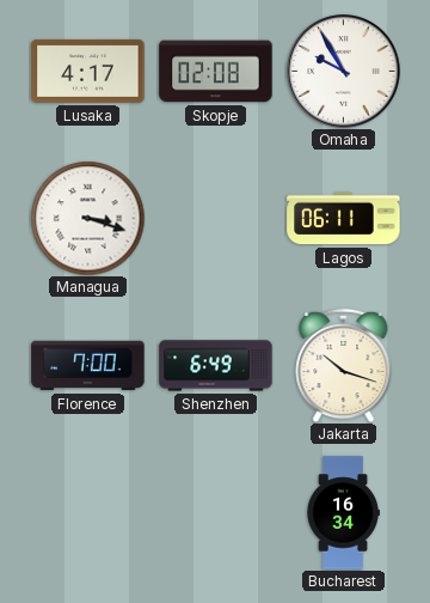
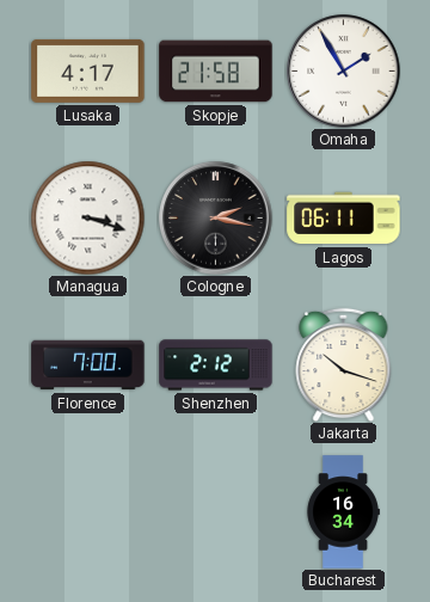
Skopje: 02:08 -> 21:58
Omaha: 9:55 -> 1:55
Cologne: none -> 2:17
Shenzhen: 6:49 -> 2:12
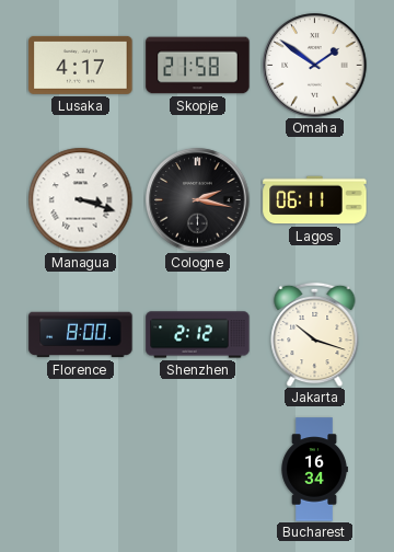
Omaha: 1:55 -> 1:51
Florence: 7:00 -> 8:00
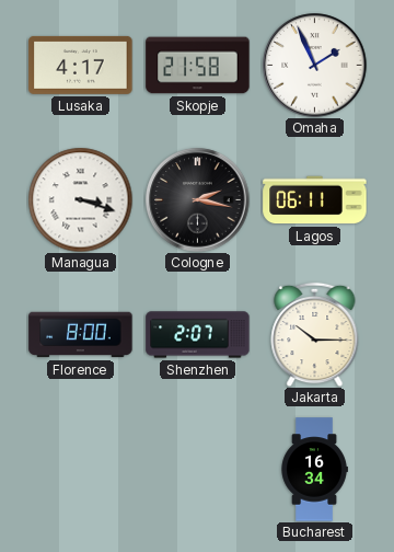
Omaha: 1:51 -> 1:56
Shenzhen: 2:12 -> 2:07
Jakarta: 10:18 -> 10:15
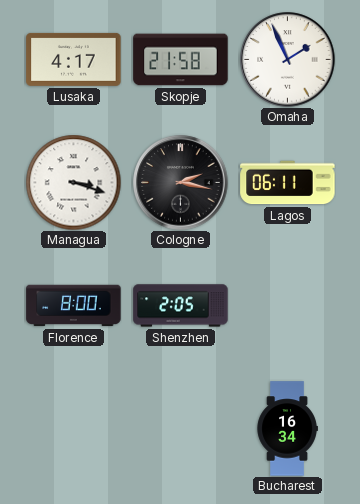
Shenzhen: 2:07 -> 2:05
Jakarta: 10:15 -> none
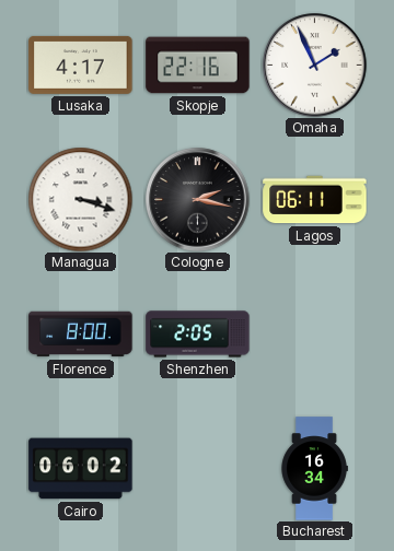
Skopje: 21:58 -> 22:16
Cairo: none -> 06:02
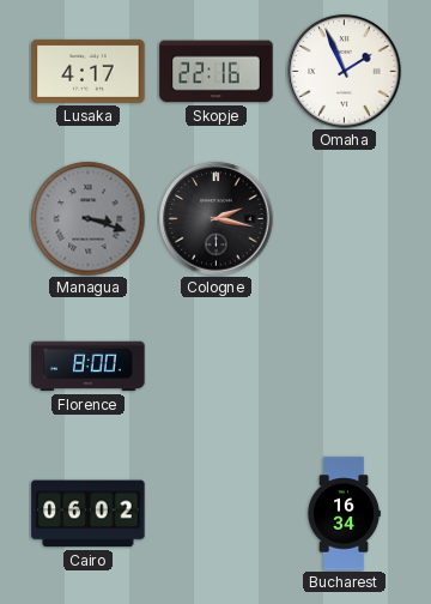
Managua dial: white -> grey
Lagos: 06:11 -> none
Shenzhen: 2:05 -> none
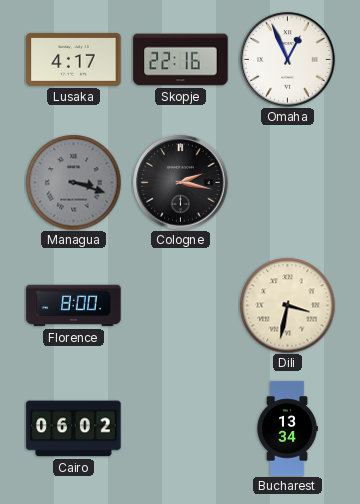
Omaha: 1:56 -> 12:56
Dili: none -> 3:32
Bucharest: 16:34 -> 13:34
